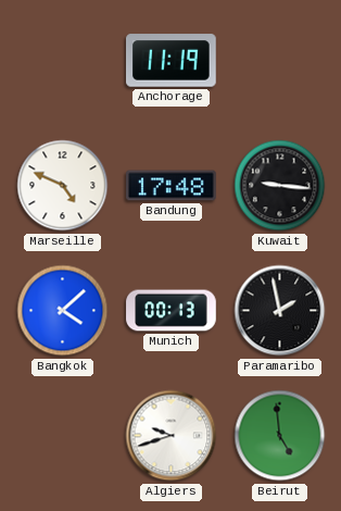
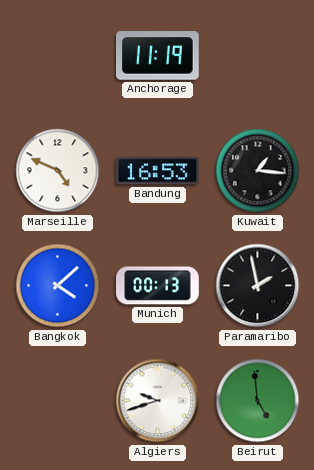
Bandung: 17:48 -> 16:53
Kuwait: 9:16 -> 1:16
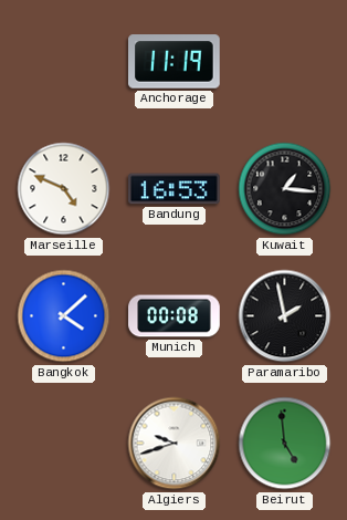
Munich: 00:13 -> 00:08
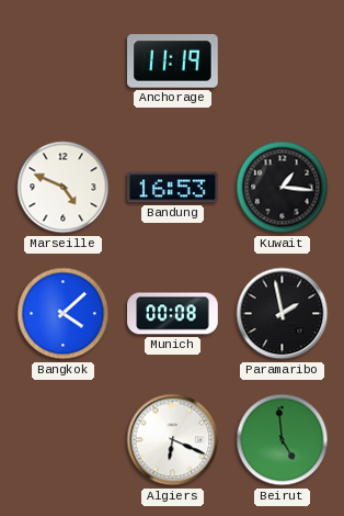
Algiers: 9:42 -> 6:19
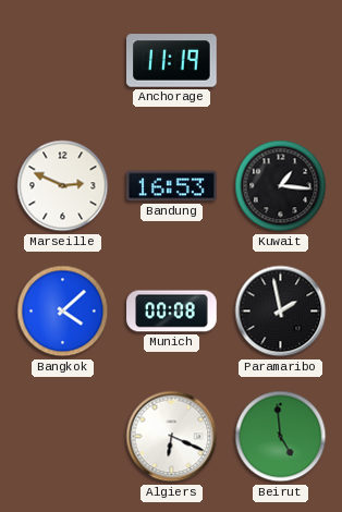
Marseille: 4:49 -> 2:49
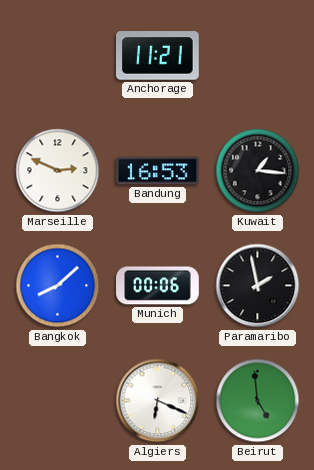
Anchorage: 11:19 -> 11:21
Bangkok: 4:08 -> 8:08
Munich: 00:08 -> 00:06
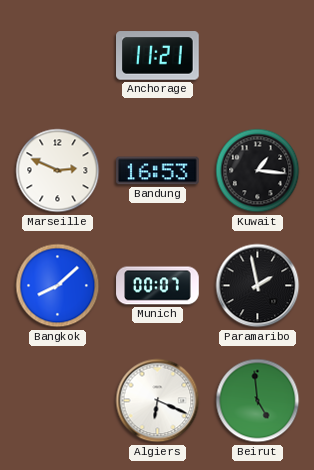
Munich: 00:06 -> 00:07
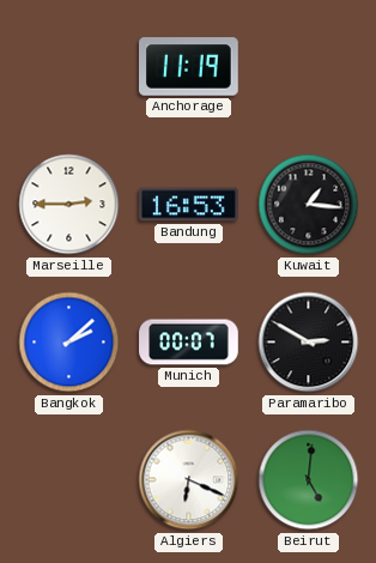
Anchorage: 11:21 -> 11:19
Marseille: 2:49 -> 2:45
Bangkok: 8:08 -> 2:08
Paramaribo: 1:58 -> 2:50
Beirut: 4:59 -> 5:01
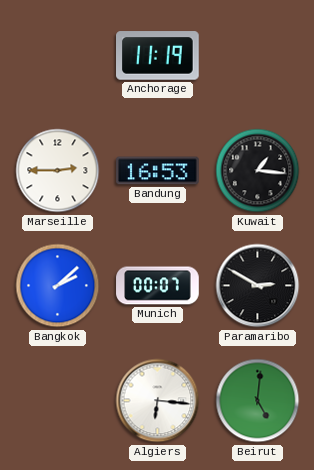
Algiers: 6:19 -> 6:16
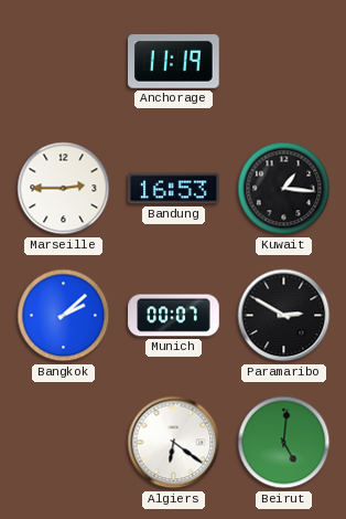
Algiers: 6:16 -> 6:21
